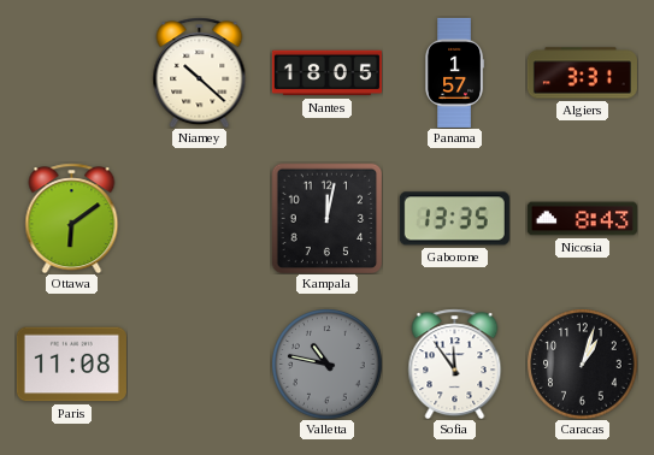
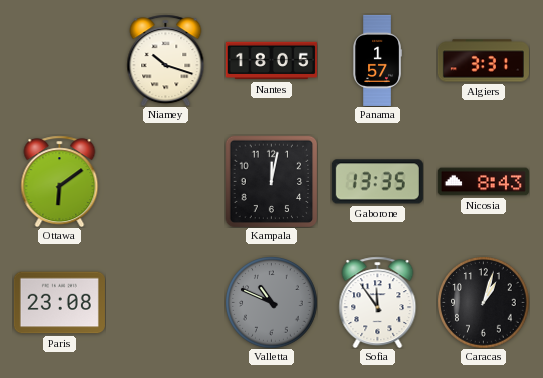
Niamey: 10:22 -> 10:18
Paris: 11:08 -> 23:08
Valletta: 10:47 -> 10:49
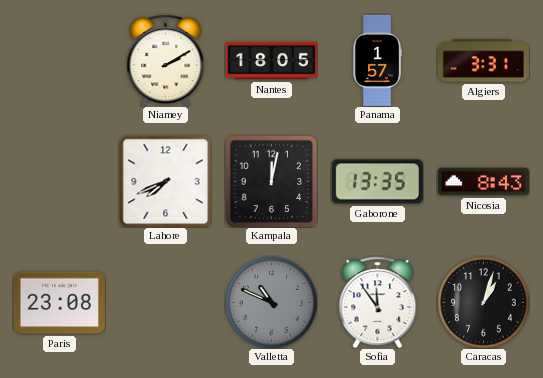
Niamey: 10:18 -> 2:10
Ottawa: 6:09 -> none
Lahore: none -> 7:41
